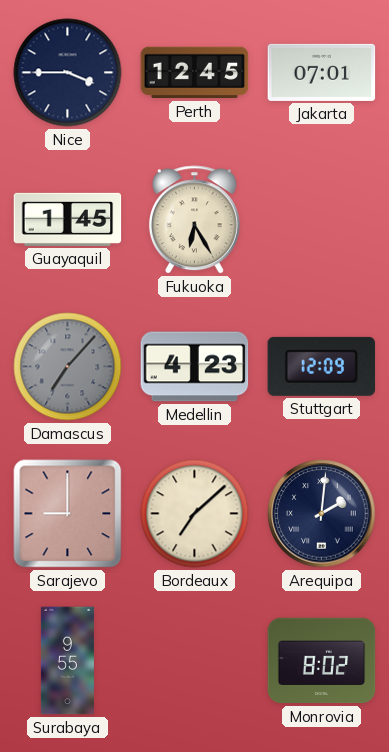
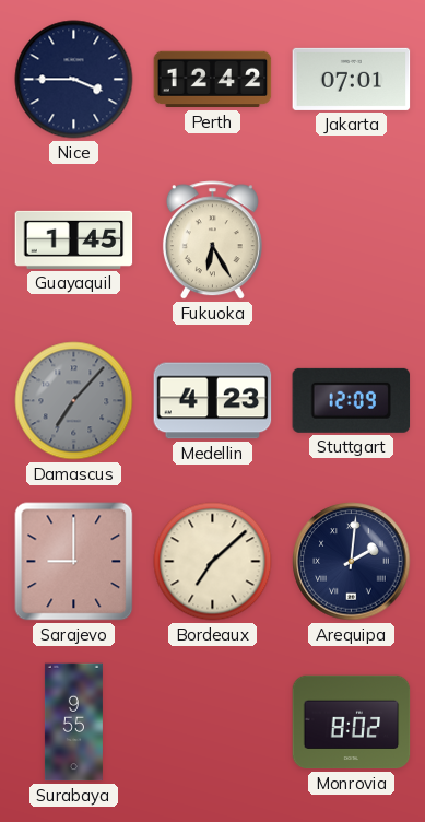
Perth: 12:45 -> 12:42
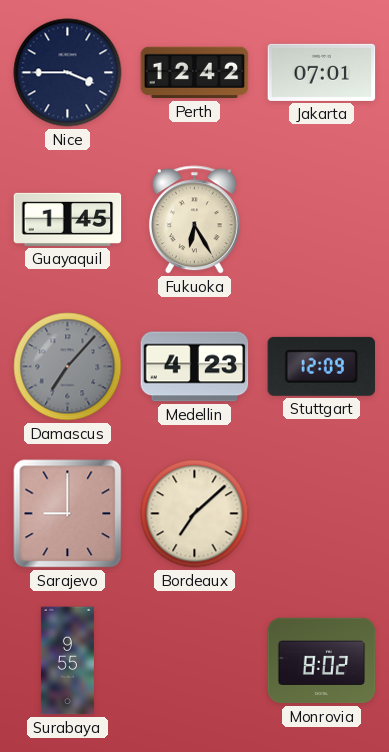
Arequipa: 2:01 -> none
